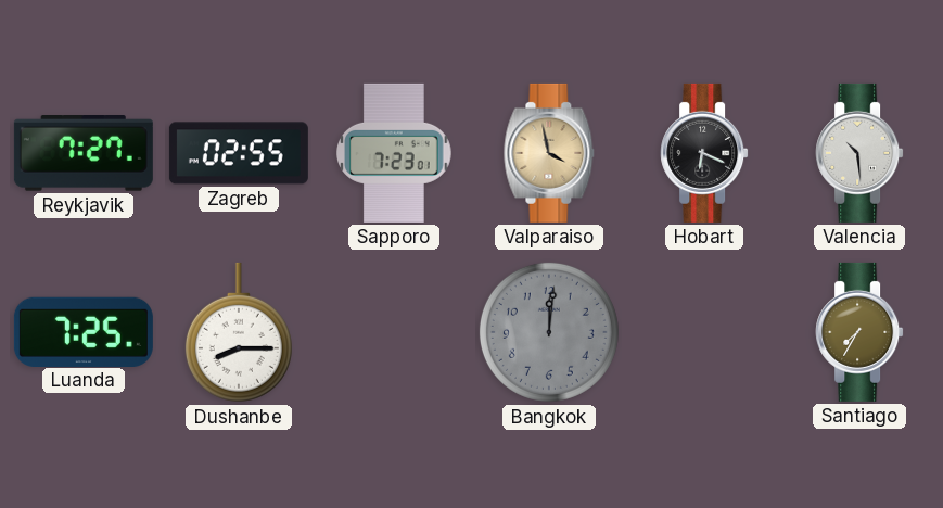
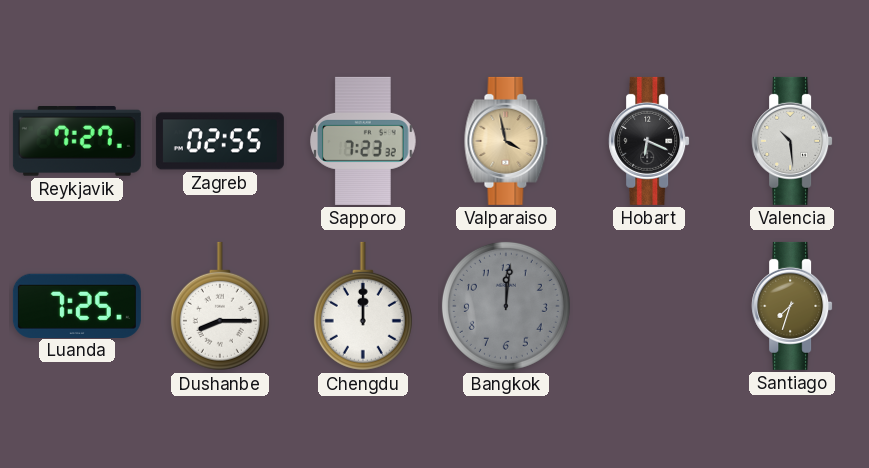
Sapporo: 7:23:01 -> 7:23:32
Chengdu: none -> 12:00
Santiago: 7:35 -> 7:33
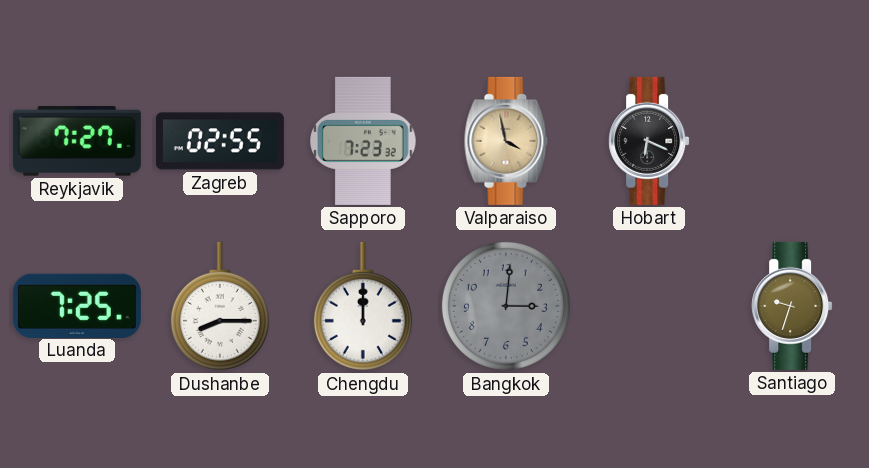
Valencia: 10:29 -> none
Bangkok: 12:01 -> 3:01
Santiago: 7:33 -> 9:33
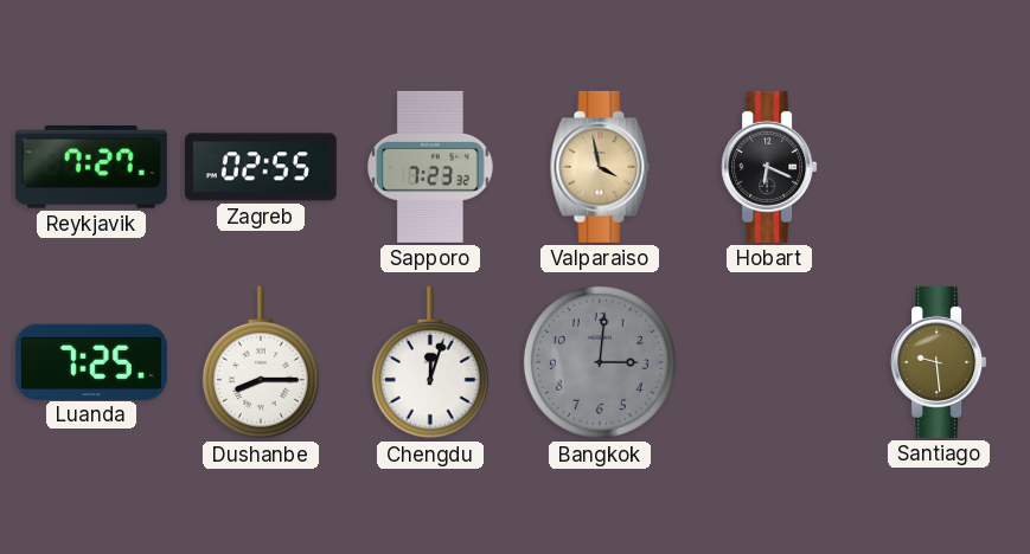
Chengdu: 12:00 -> 12:03
Santiago: 9:33 -> 9:29
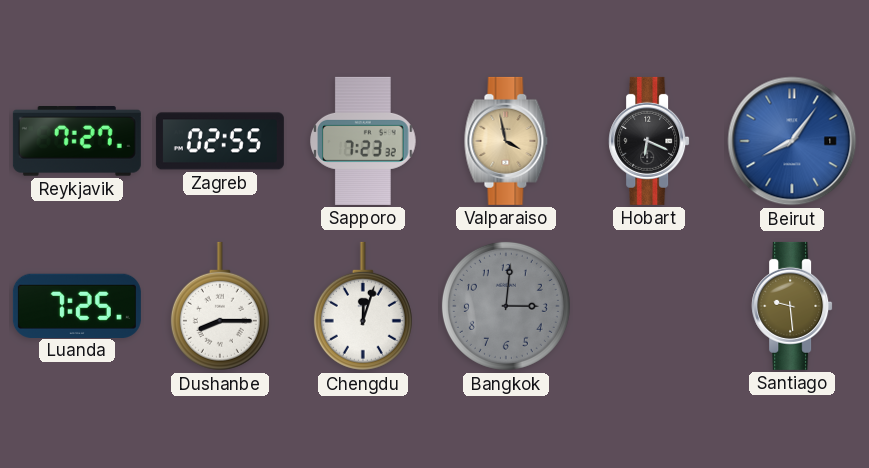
Beirut: none -> 8:06
